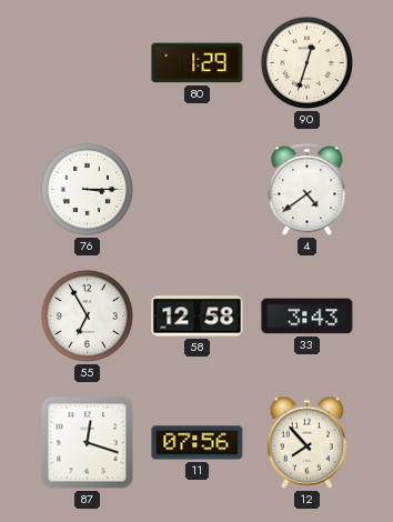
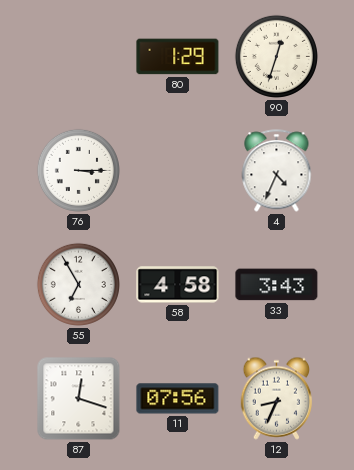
4: 4:39 -> 4:34
58: 12:58 -> 4:58
12: 7:53 -> 8:34
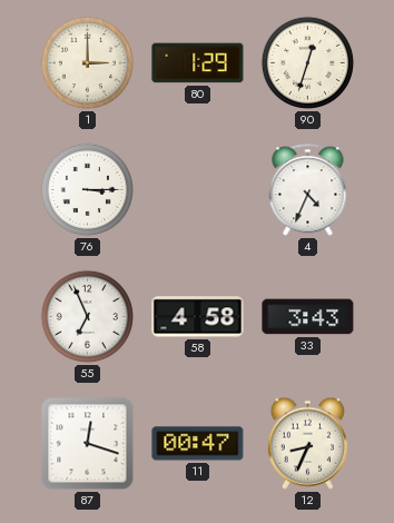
1: none -> 3:00
55: 6:55 -> 6:56
11: 07:56 -> 00:47
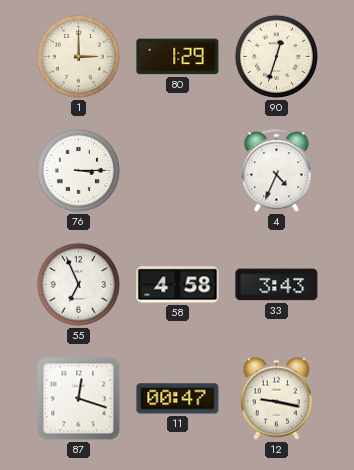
12: 8:34 -> 9:17
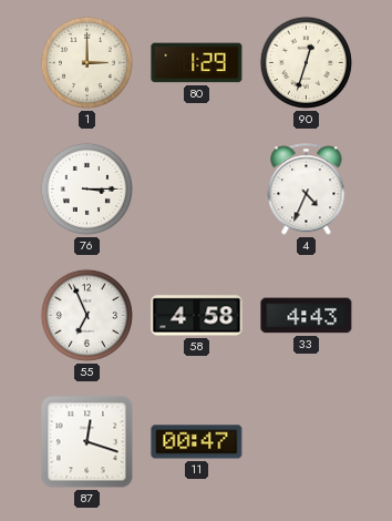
33: 3:43 -> 4:43
12: 9:17 -> none
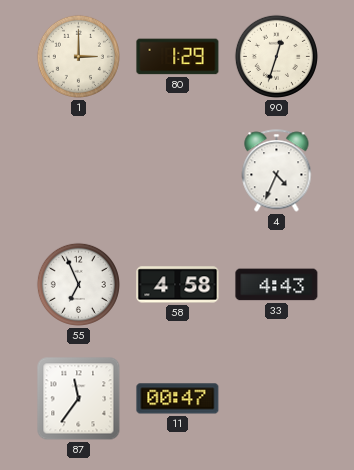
76: 3:15 -> none
87: 12:18 -> 11:36
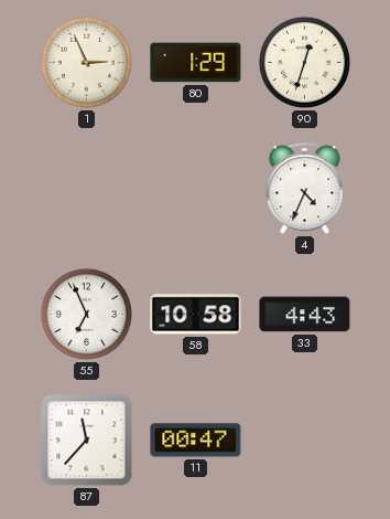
1: 3:00 -> 2:56
58: 4:58 -> 10:58
87: 11:36 -> 11:37
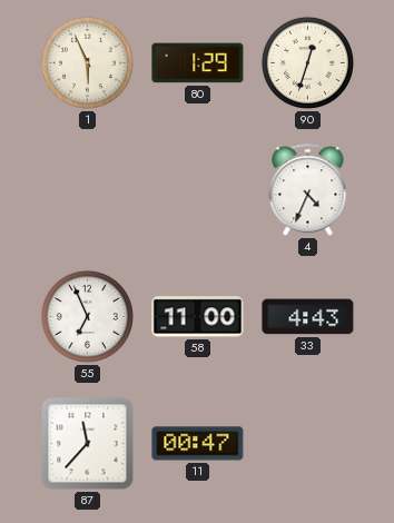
1: 2:56 -> 5:56
58: 10:58 -> 11:00
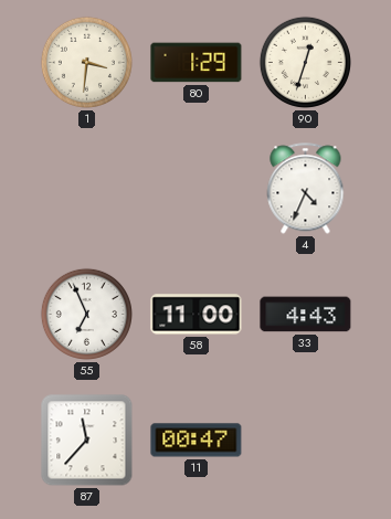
1: 5:56 -> 3:31
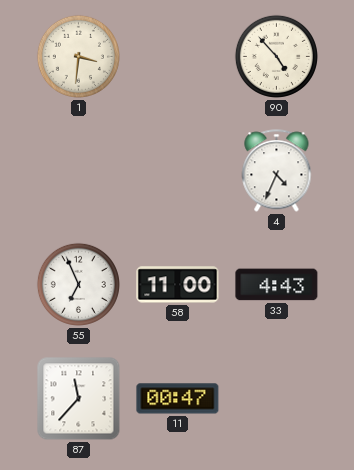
80: 1:29 -> none
90: 12:33 -> 4:53
